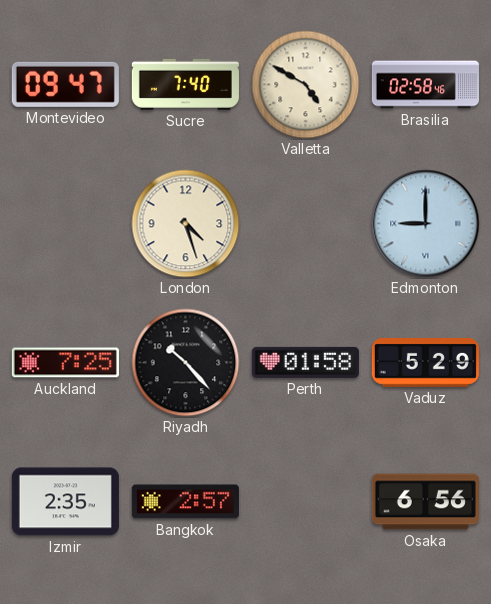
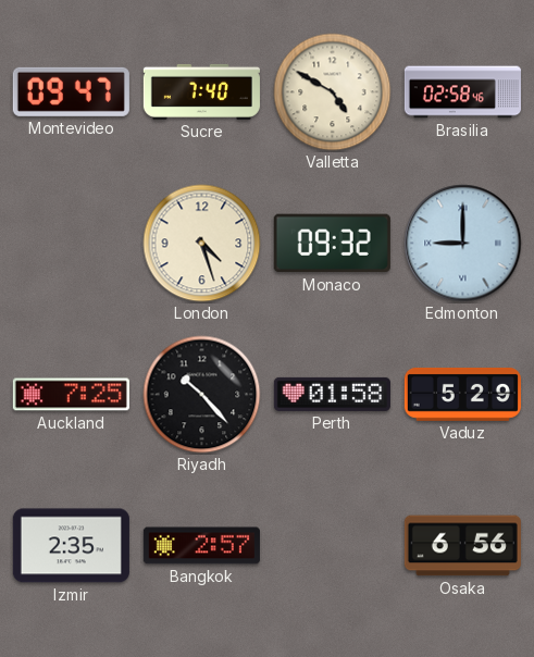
Monaco: none -> 09:32
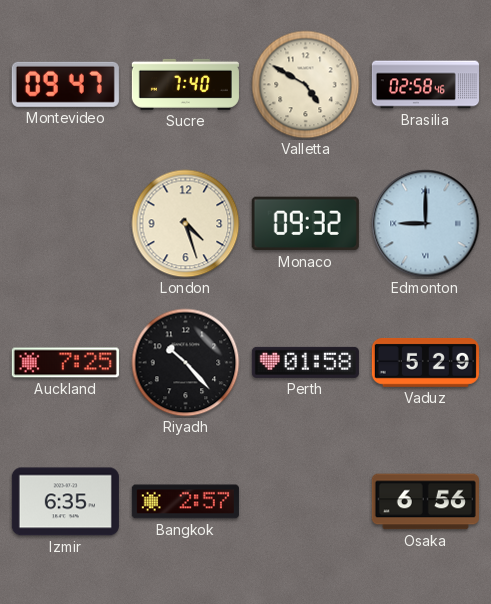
Izmir: 2:35 -> 6:35
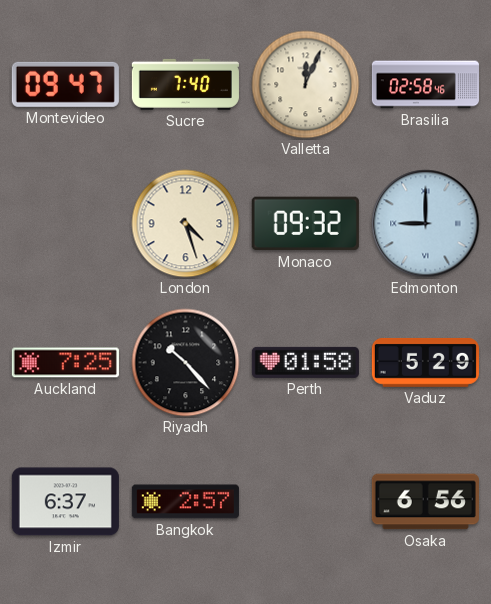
Valletta: 4:50 -> 12:04
Izmir: 6:35 -> 6:37
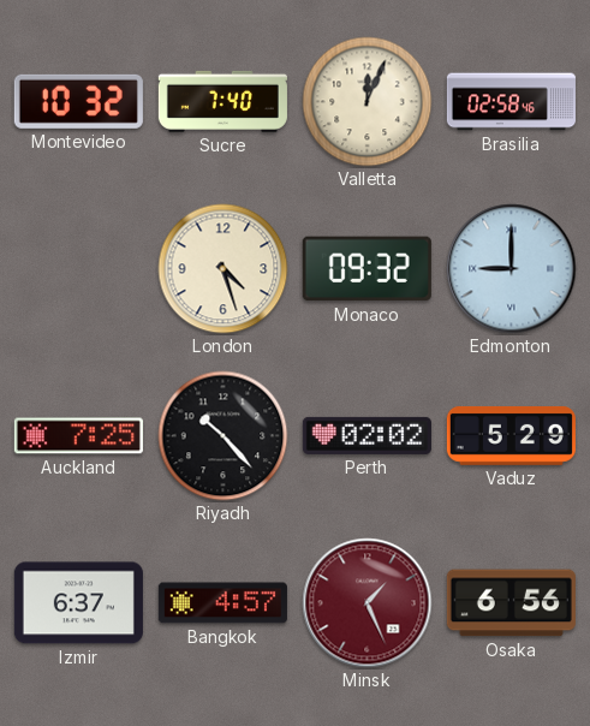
Montevideo: 09:47 -> 10:32
Perth: 01:58 -> 02:02
Bangkok: 2:57 -> 4:57
Minsk: none -> 1:26
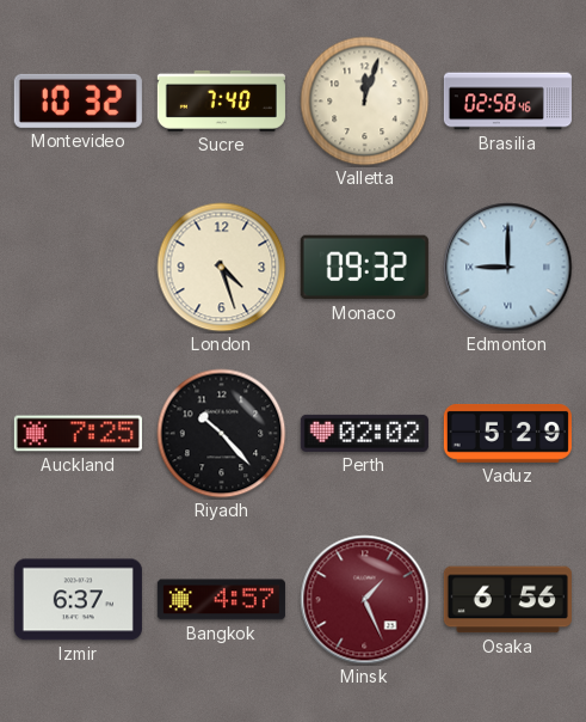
Valletta: 12:04 -> 12:03
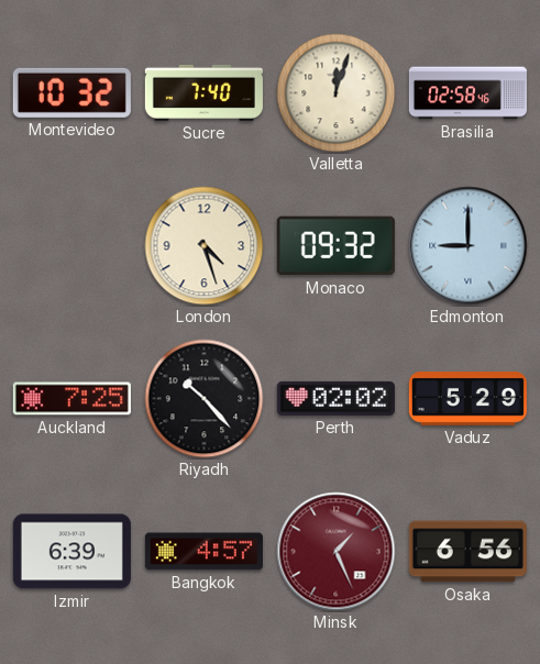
Izmir: 6:37 -> 6:39
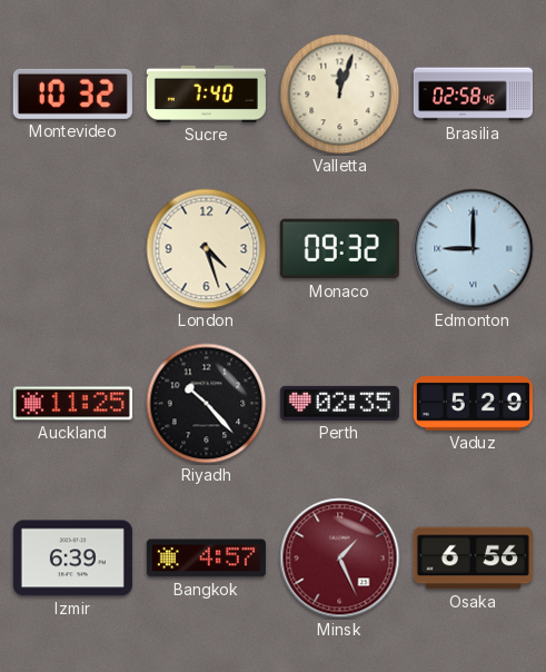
Auckland: 7:25 -> 11:25
Perth: 02:02 -> 02:35
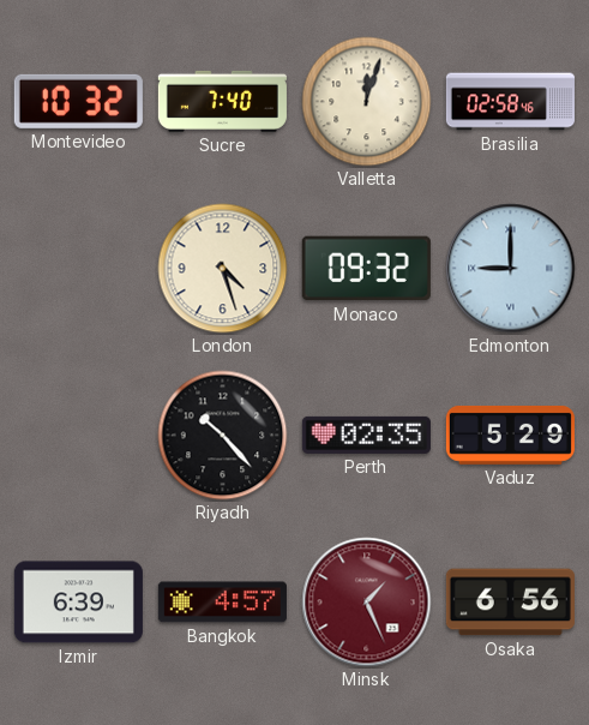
Auckland: 11:25 -> none
